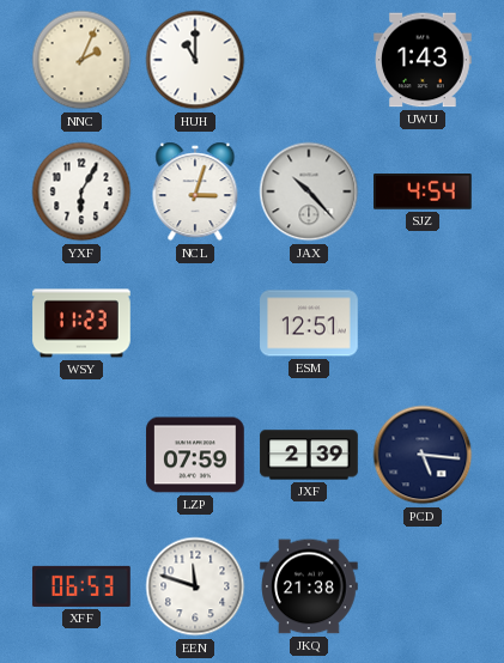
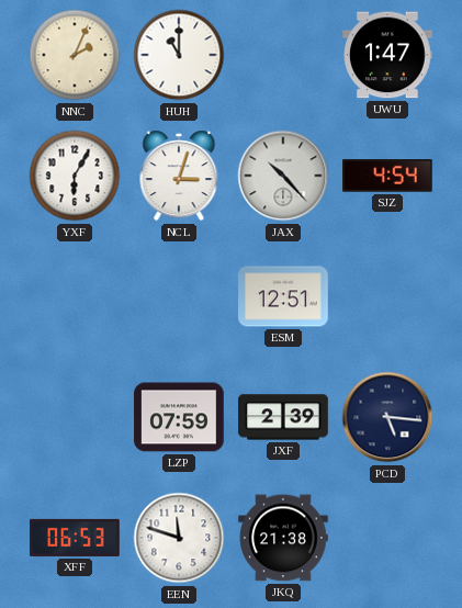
UWU: 1:43 -> 1:47
WSY: 11:23 -> none
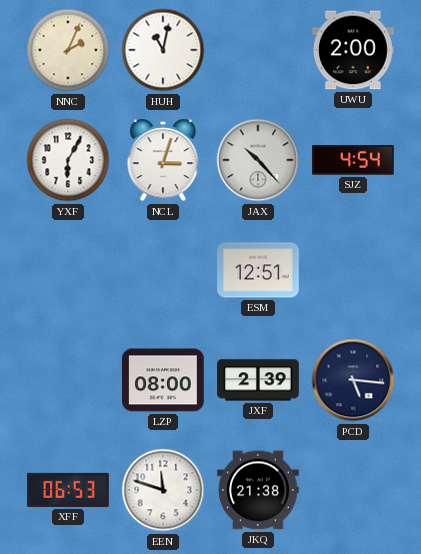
HUH: 11:00 -> 11:02
UWU: 1:47 -> 2:00
LZP: 07:59 -> 08:00
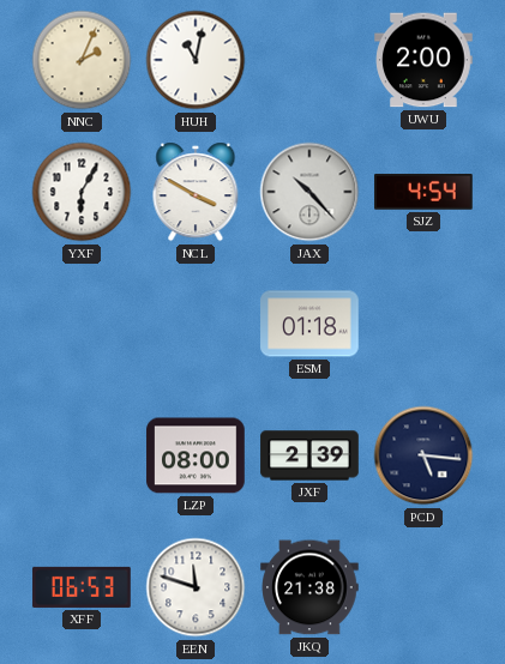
NCL: 3:03 -> 3:50
ESM: 12:51 -> 01:18
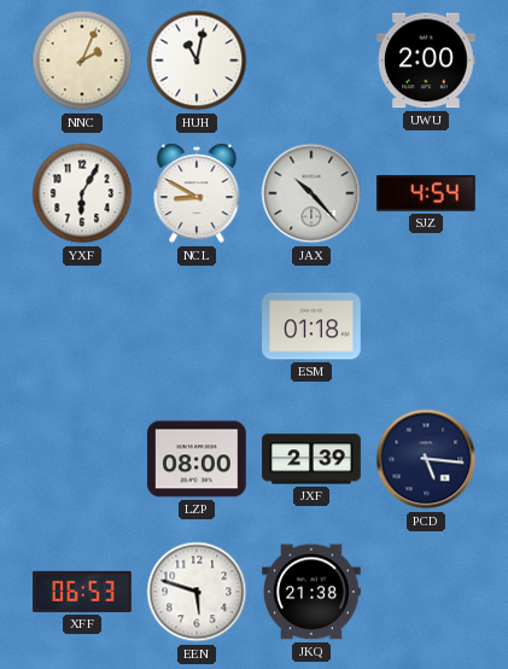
NCL: 3:50 -> 8:50
EEN: 11:48 -> 5:48
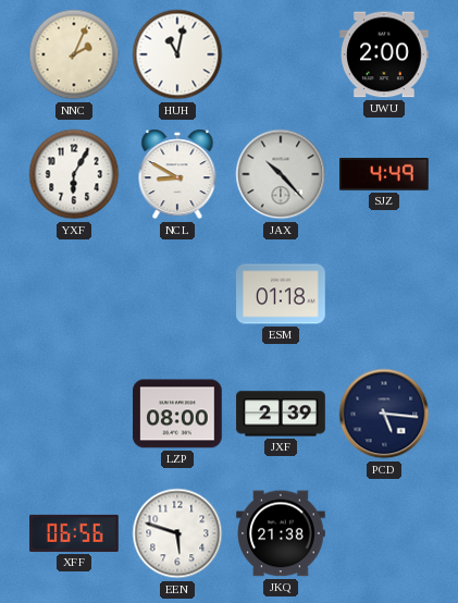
SJZ: 4:54 -> 4:49
XFF: 06:53 -> 06:56
